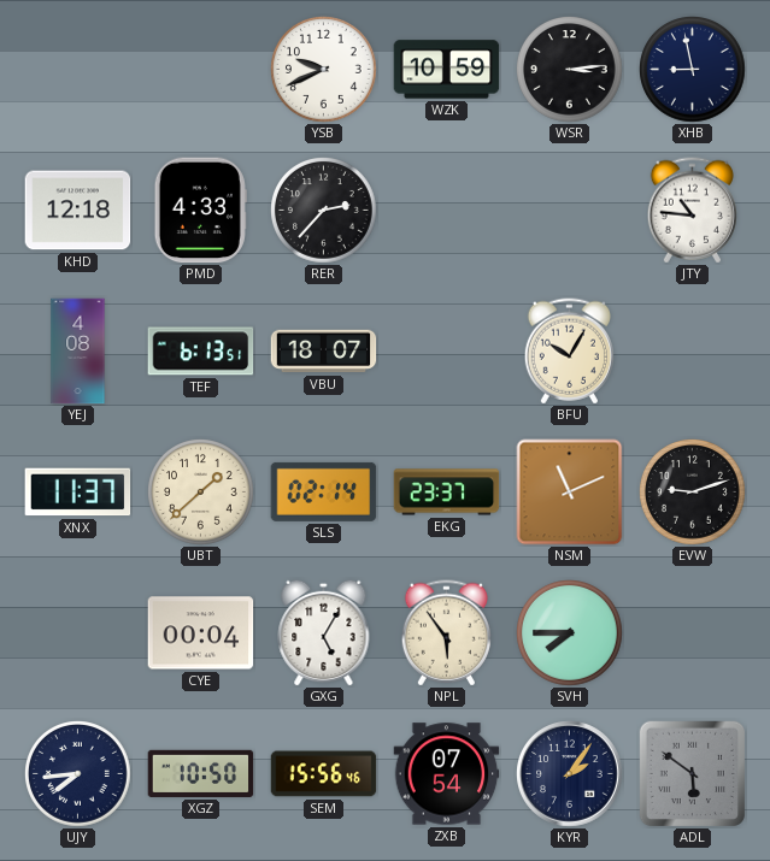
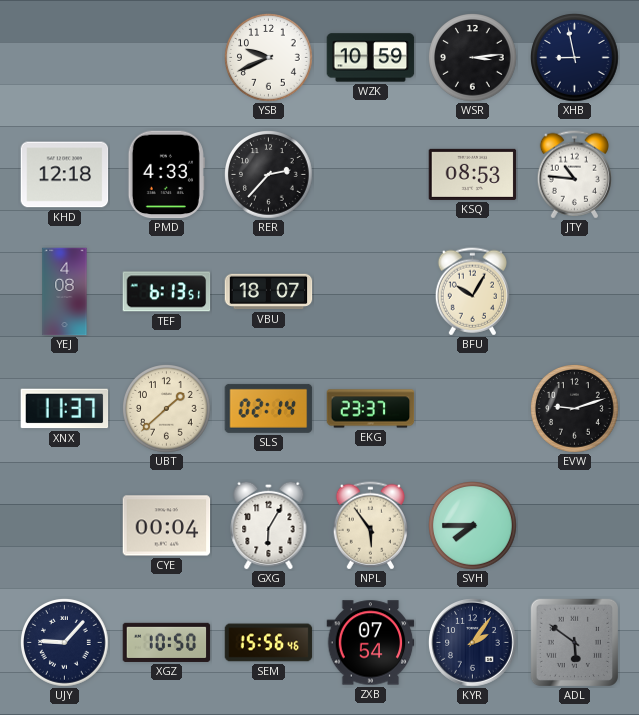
KSQ: none -> 08:53
NSM: 11:11 -> none
GXG: 5:05 -> 6:05
UJY: 7:44 -> 9:07
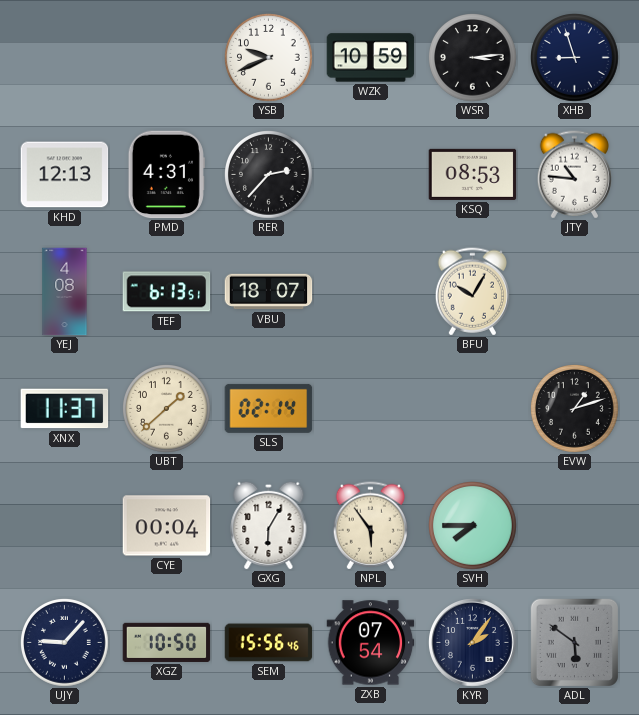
XHB: 8:58 -> 8:57
KHD: 12:18 -> 12:13
PMD: 4:33 -> 4:31
EKG: 23:37 -> none
EVW: 9:12 -> 1:12
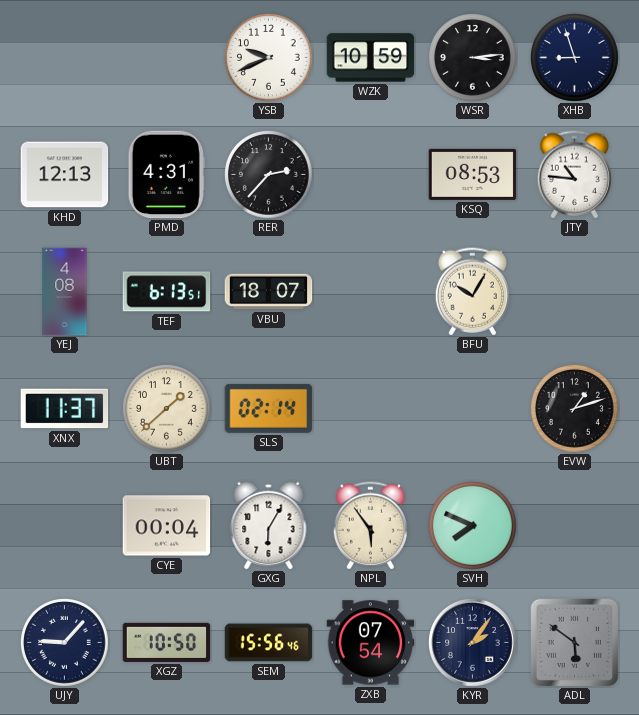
SVH: 7:45 -> 7:49
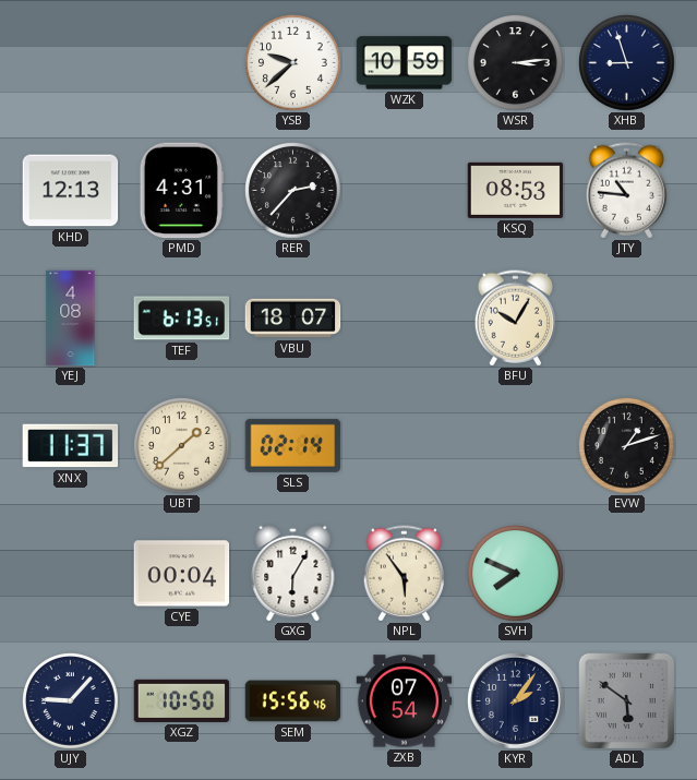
YSB: 9:41 -> 9:38
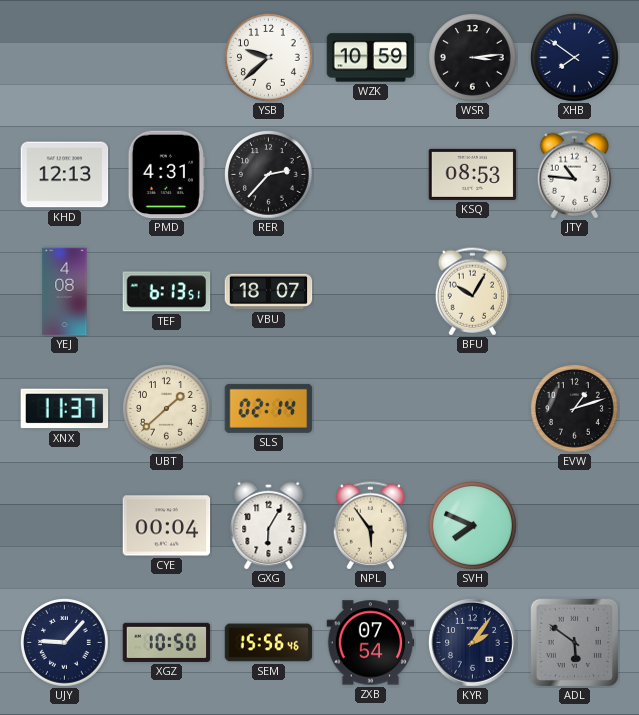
XHB: 8:57 -> 7:51
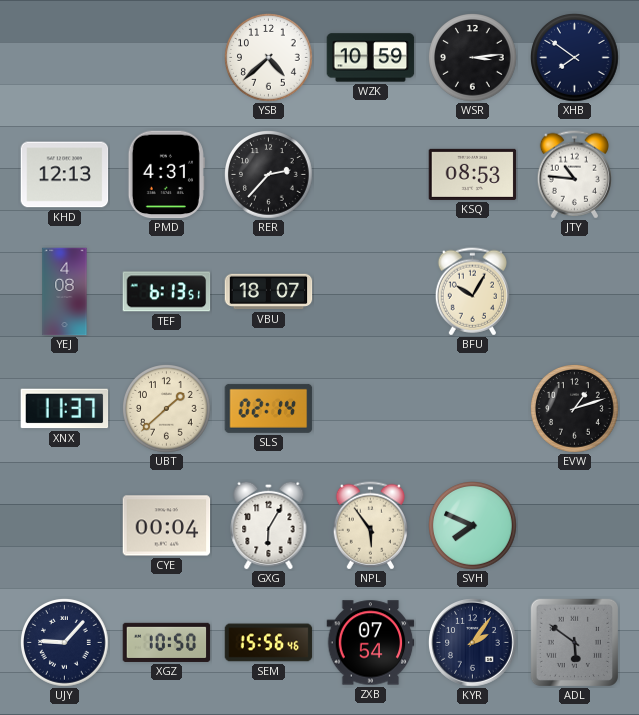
YSB: 9:38 -> 4:38
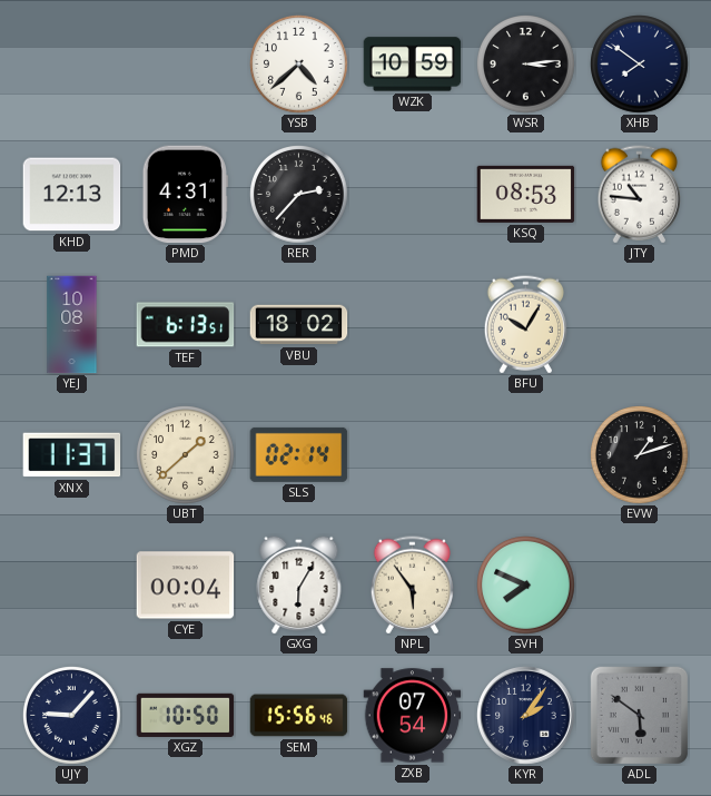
YEJ: 4:08 -> 10:08
VBU: 18:07 -> 18:02
